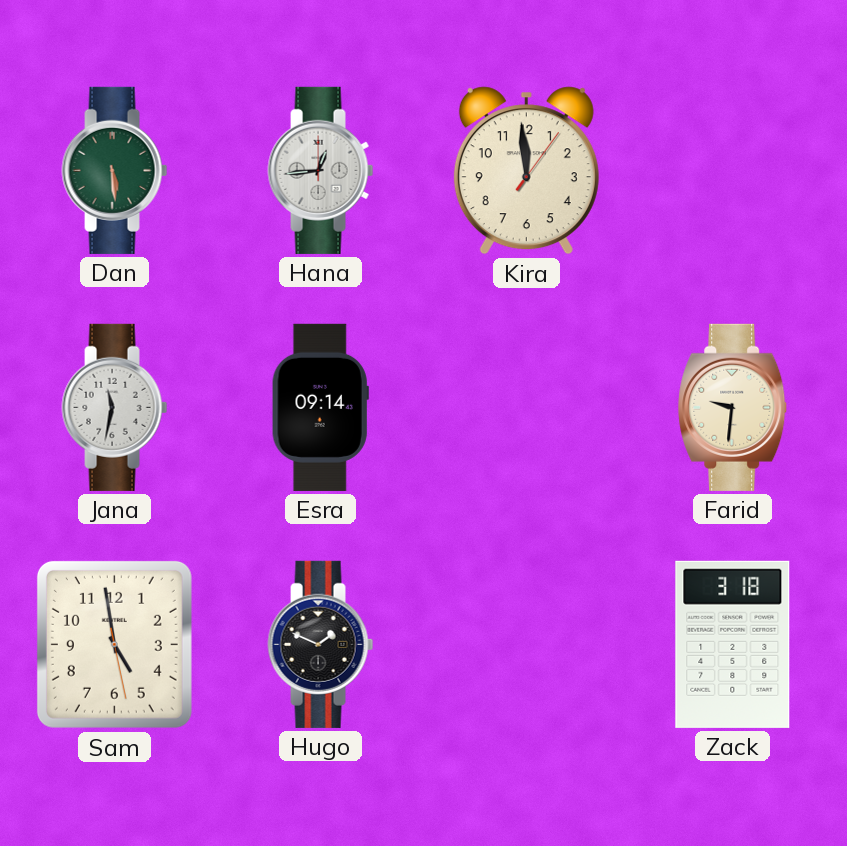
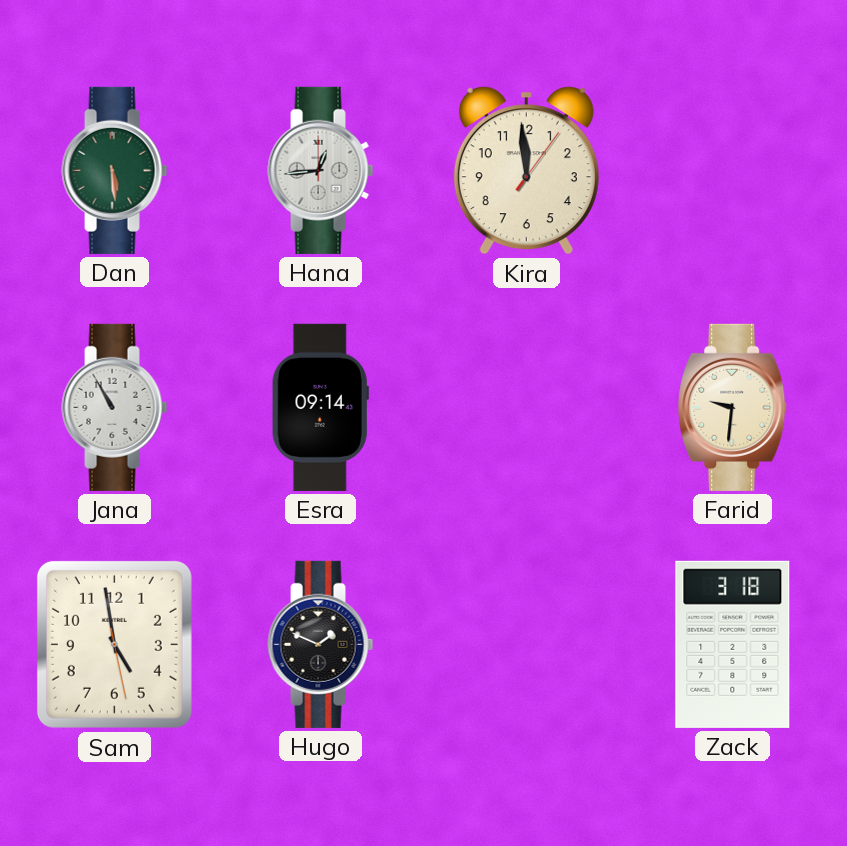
Jana: 11:32 -> 10:55
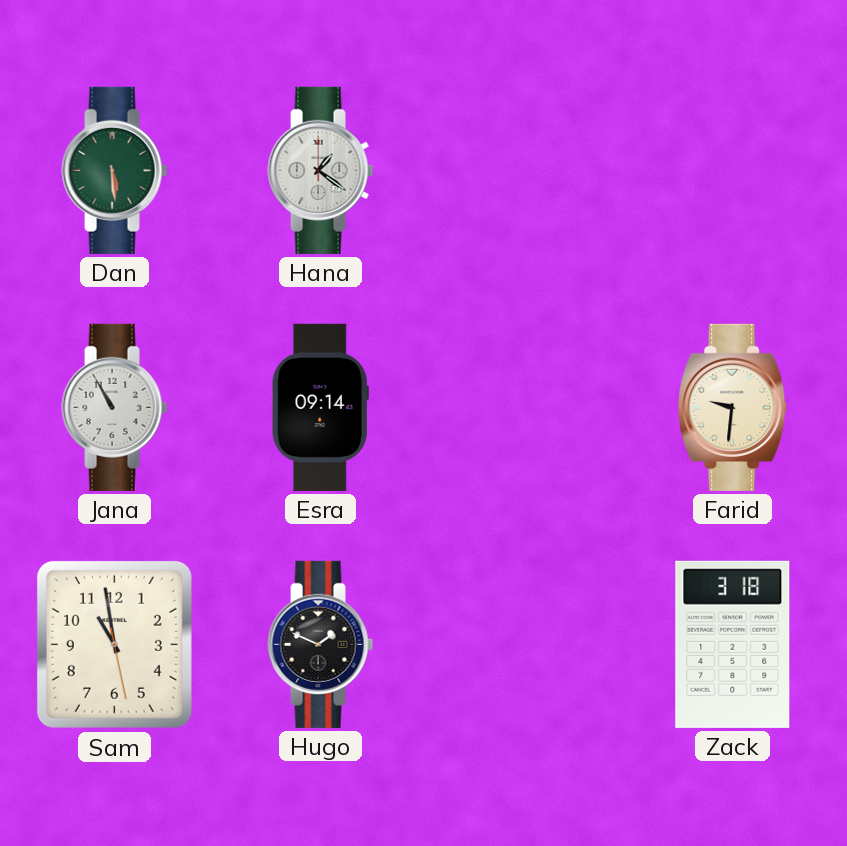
Hana: 12:44 -> 1:21
Kira: 11:59 -> none
Sam: 4:58 -> 10:58
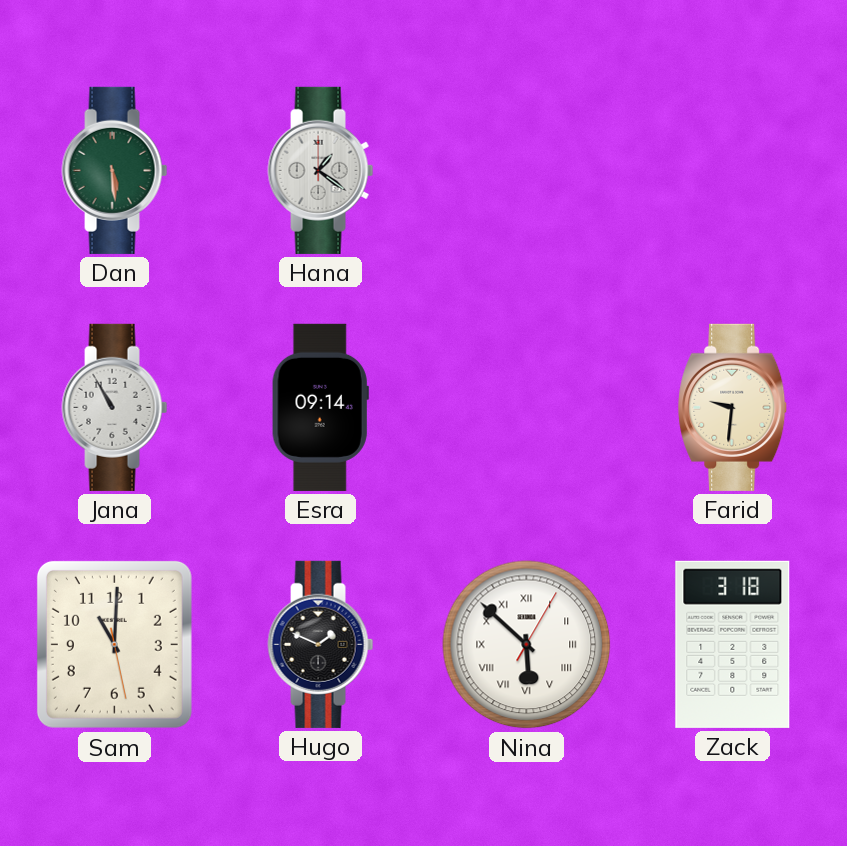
Sam: 10:58 -> 11:00
Nina: none -> 5:52
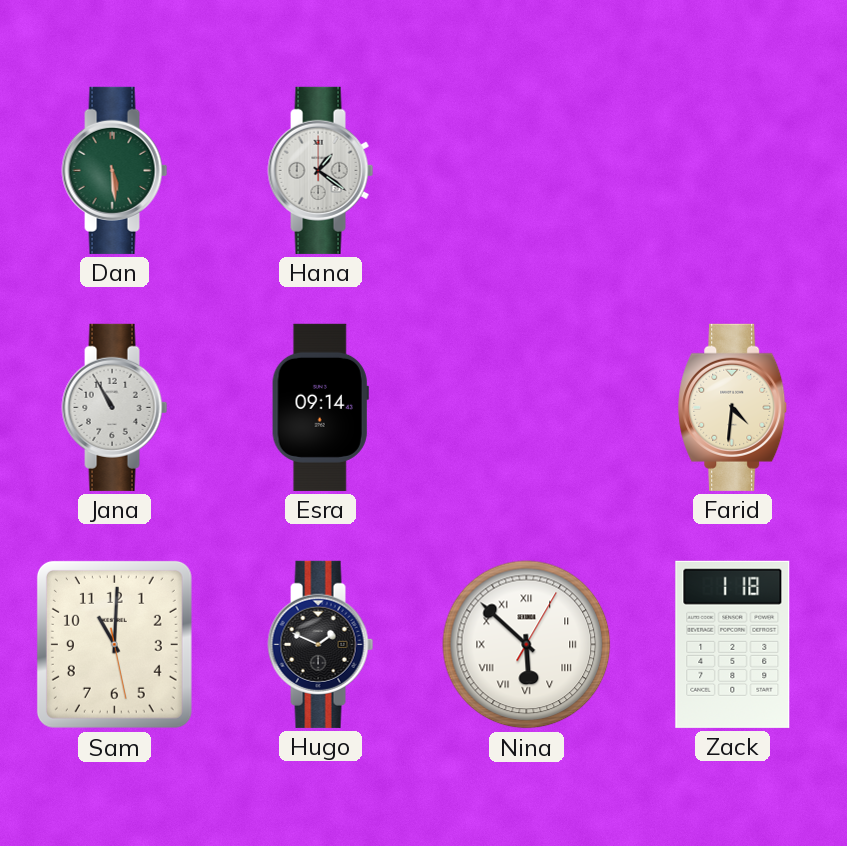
Farid: 9:31 -> 4:31
Zack: 3:18 -> 1:18
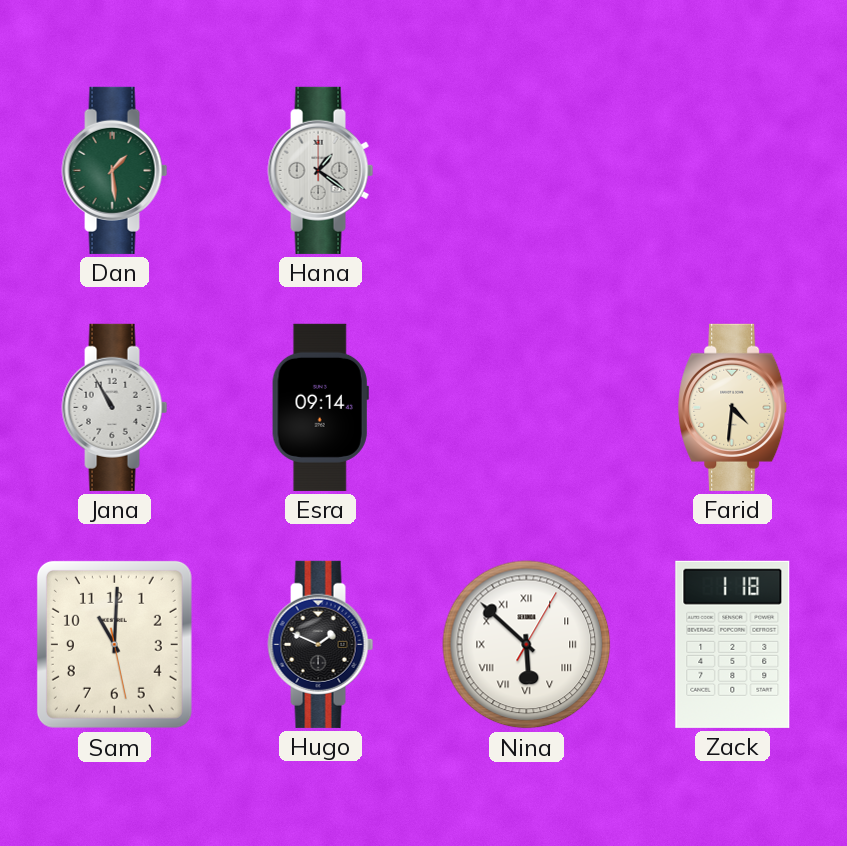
Dan: 5:29 -> 1:29
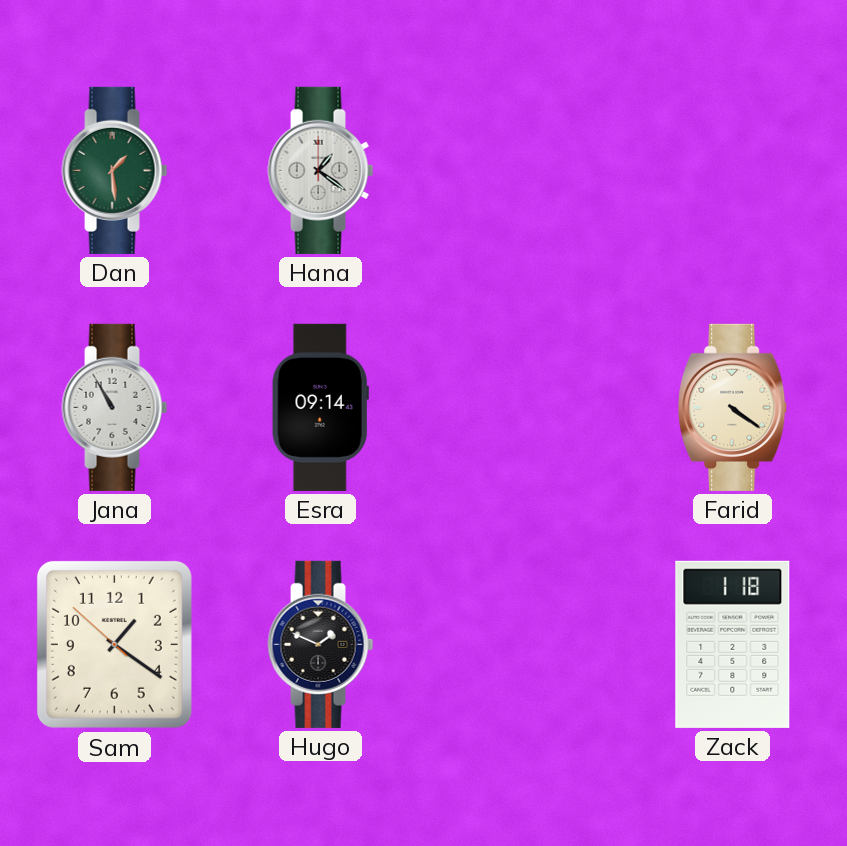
Farid: 4:31 -> 4:21
Sam: 11:00 -> 1:20
Nina: 5:52 -> none
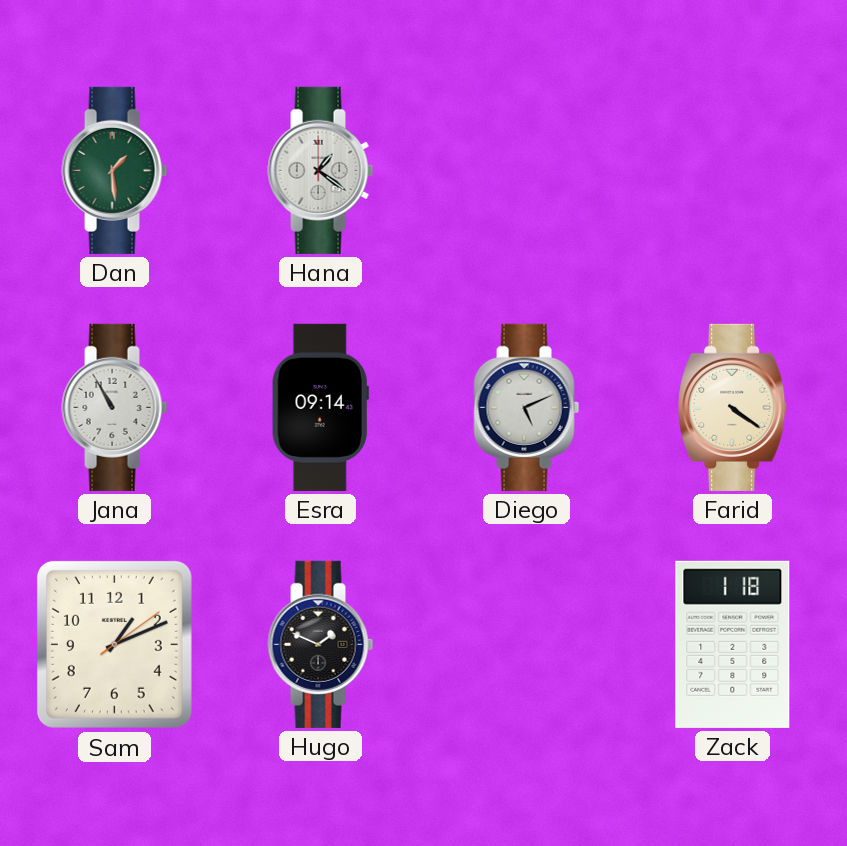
Diego: none -> 5:11
Sam: 1:20 -> 1:11
